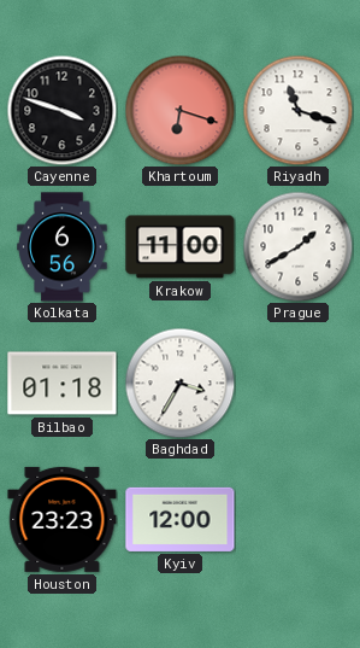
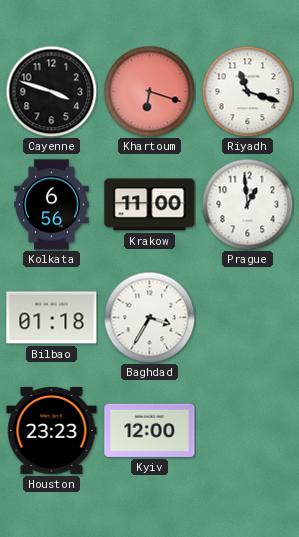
Prague: 1:40 -> 12:59
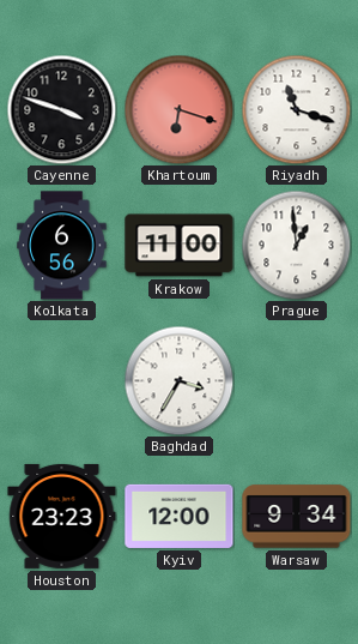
Bilbao: 01:18 -> none
Warsaw: none -> 9:34
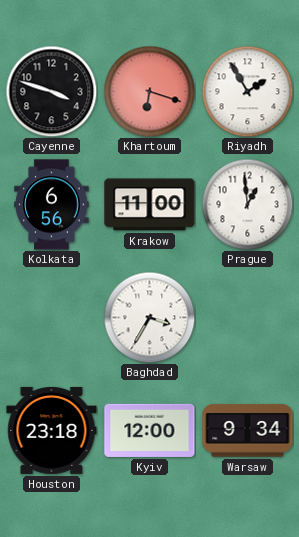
Riyadh: 11:18 -> 1:55
Houston: 23:23 -> 23:18
